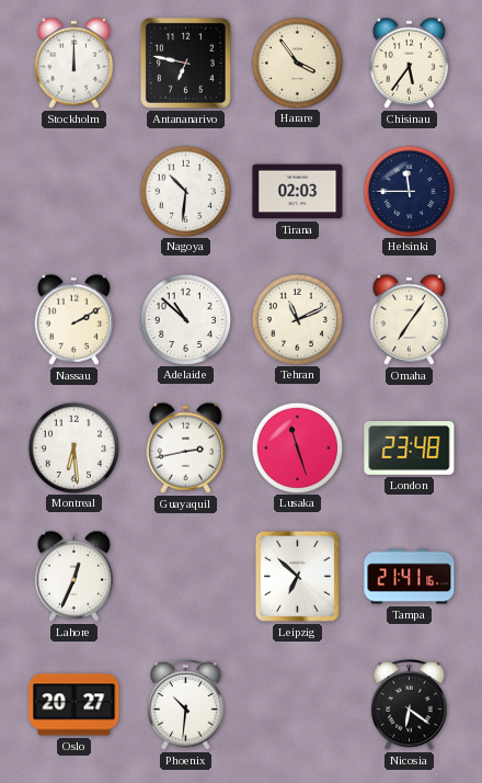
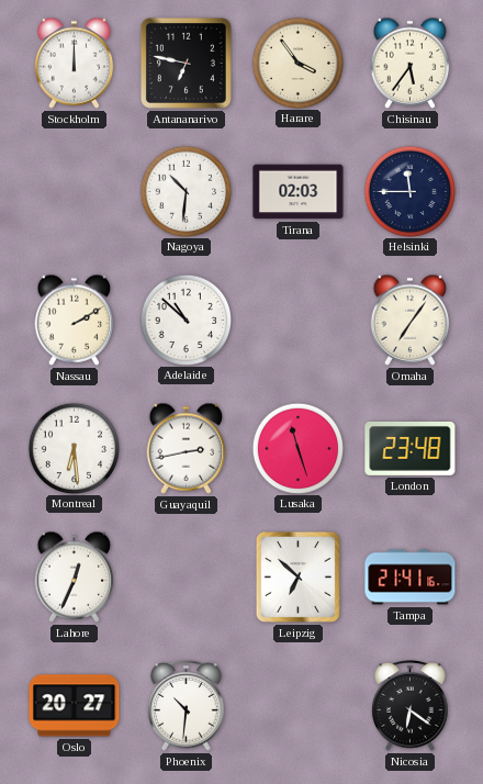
Tehran: 11:11 -> none
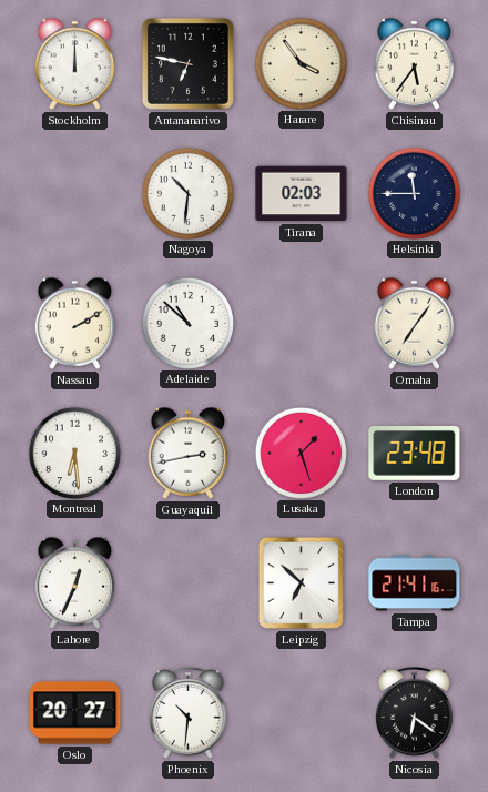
Lusaka: 11:27 -> 1:27
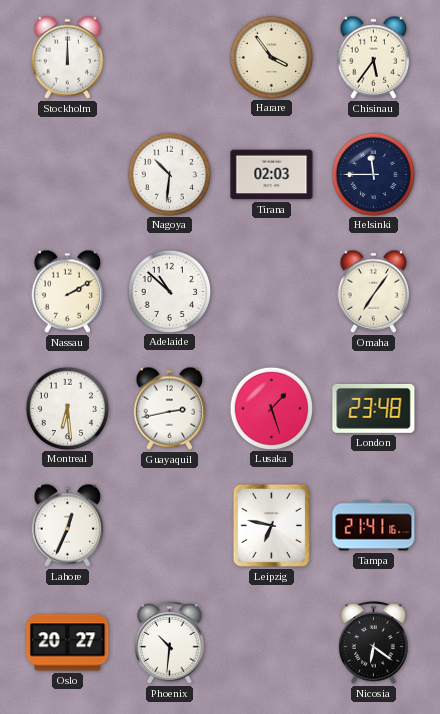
Antananarivo: 6:47 -> none
Leipzig: 6:52 -> 6:47
